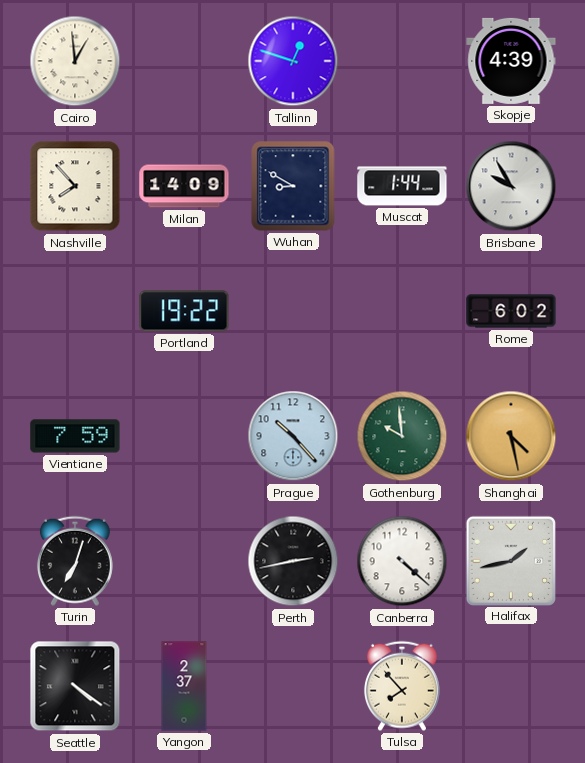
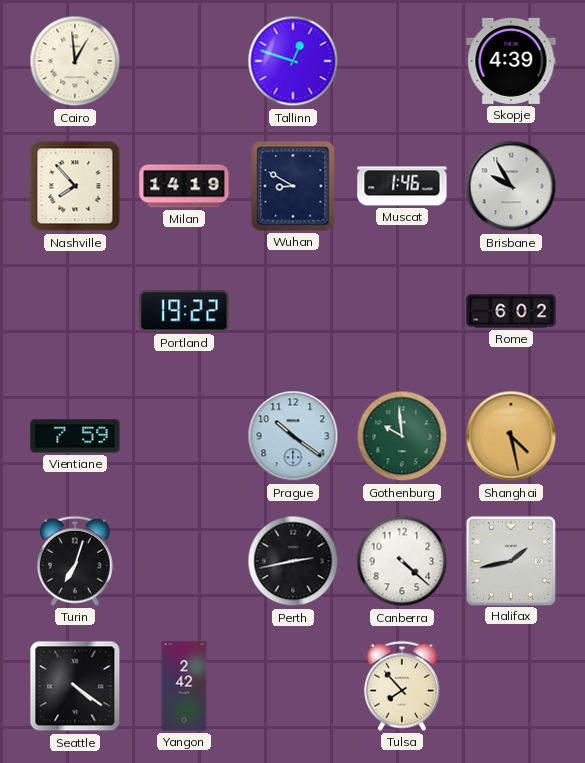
Milan: 14:09 -> 14:19
Muscat: 1:44 -> 1:46
Prague: 10:23 -> 10:21
Yangon: 2:37 -> 2:42
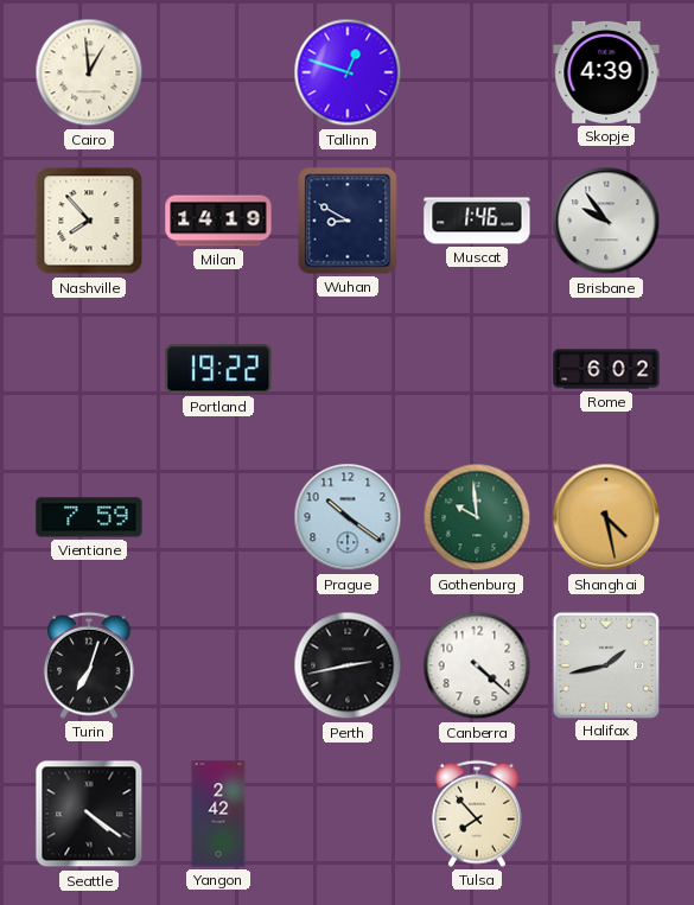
Brisbane: 9:55 -> 9:54
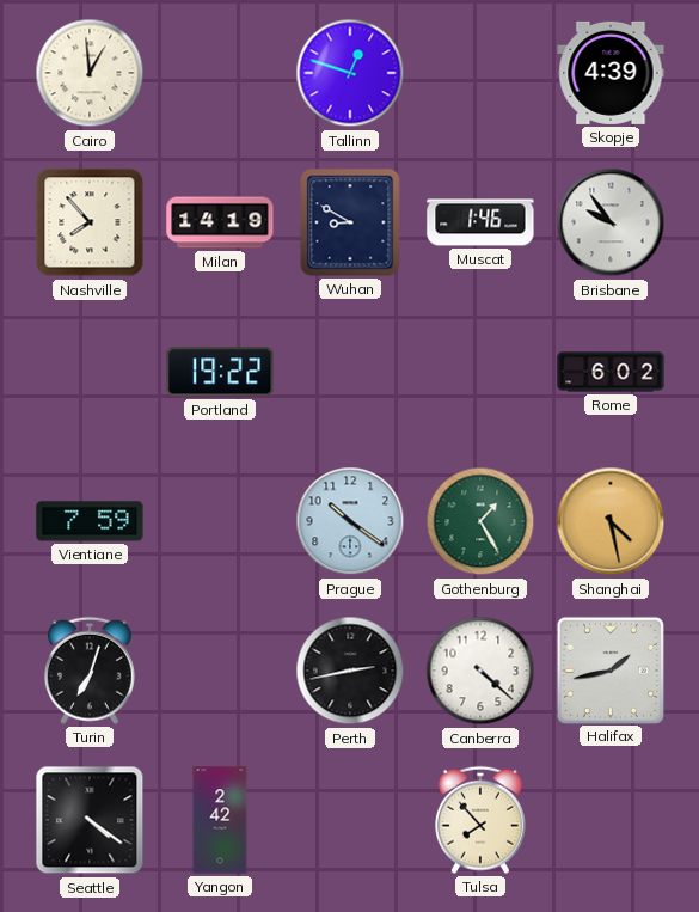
Gothenburg: 9:59 -> 1:25
